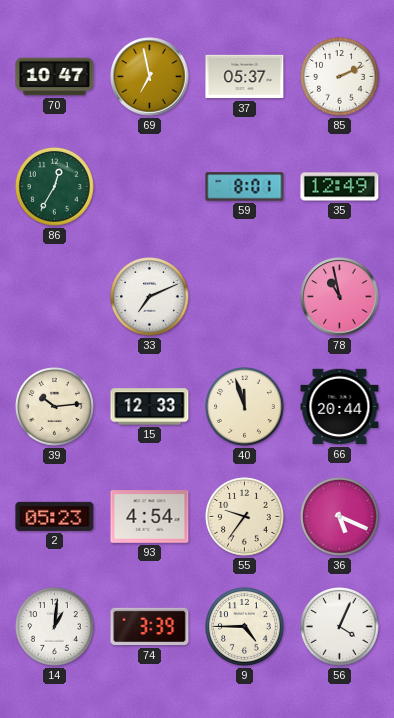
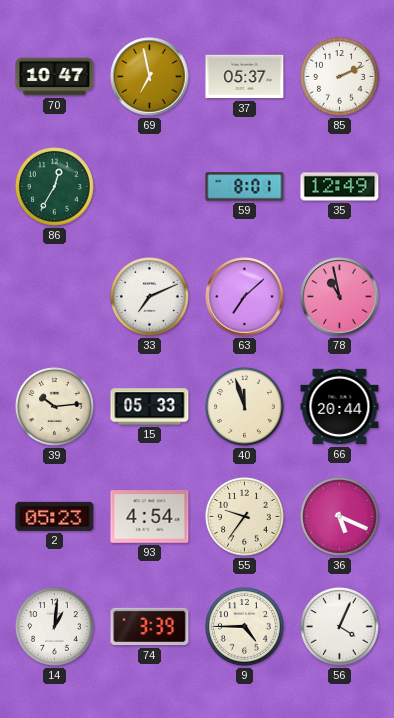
63: none -> 7:08
15: 12:33 -> 05:33
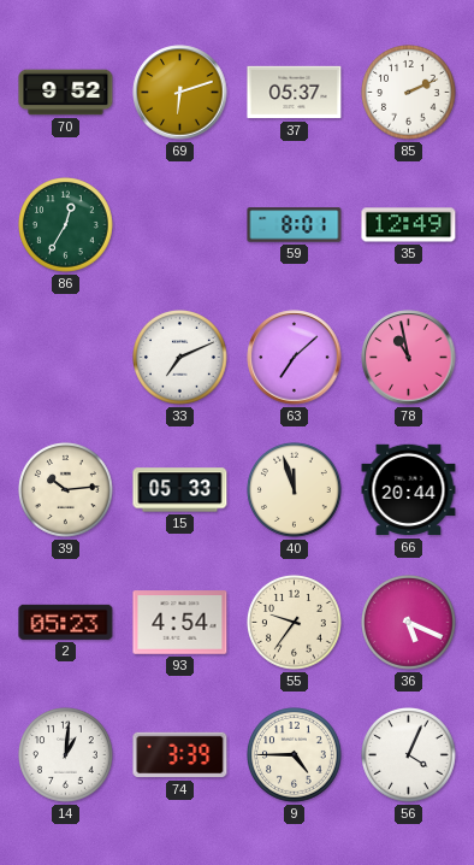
70: 10:47 -> 9:52
69: 6:58 -> 6:12
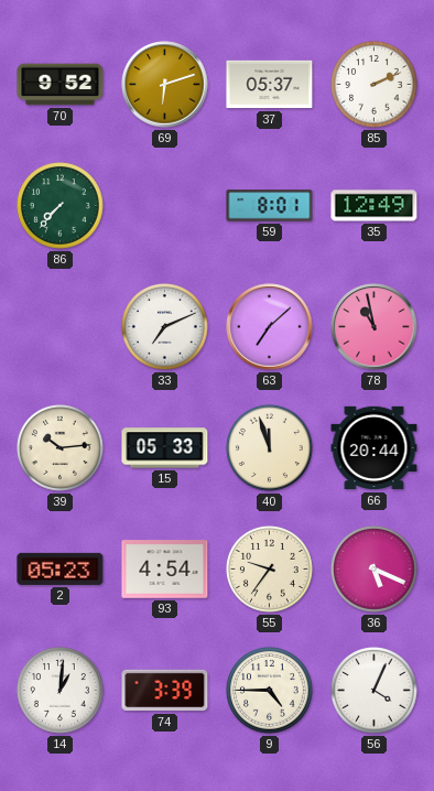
86: 12:35 -> 7:37
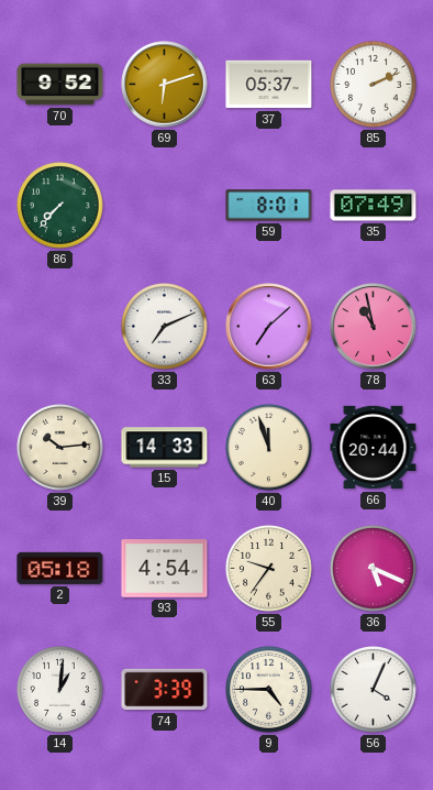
35: 12:49 -> 07:49
15: 05:33 -> 14:33
2: 05:23 -> 05:18
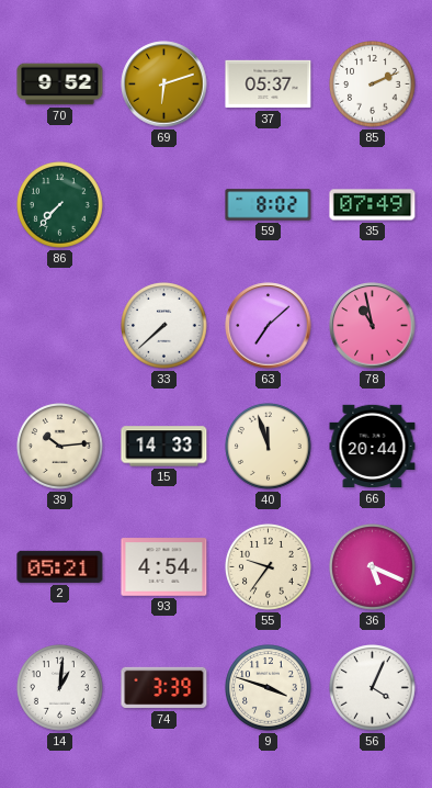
59: 8:01 -> 8:02
33: 7:11 -> 7:38
2: 05:18 -> 05:21
9: 4:45 -> 3:48
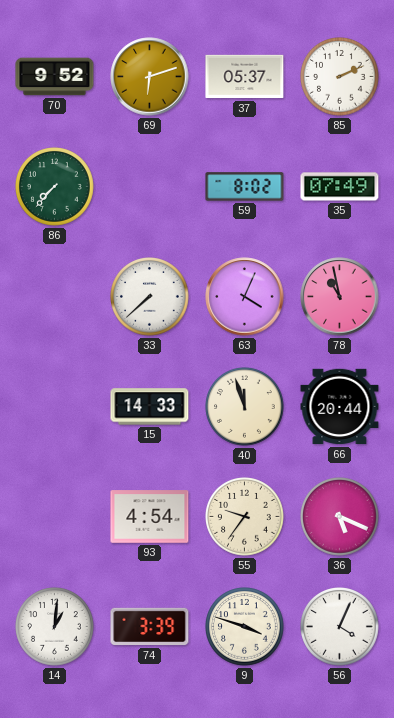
63: 7:08 -> 4:04
39: 10:14 -> none
2: 05:21 -> none
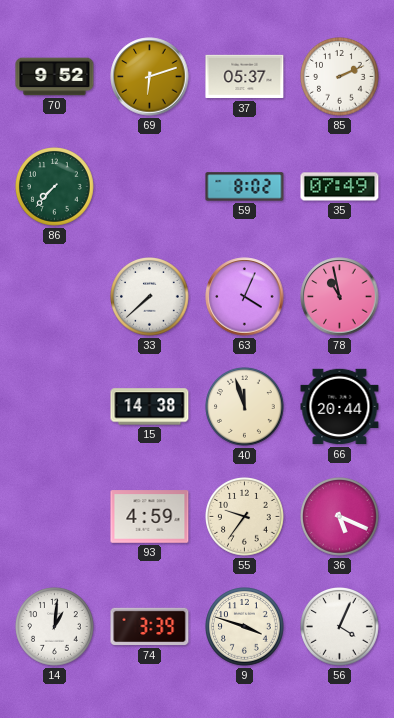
15: 14:33 -> 14:38
93: 4:54 -> 4:59
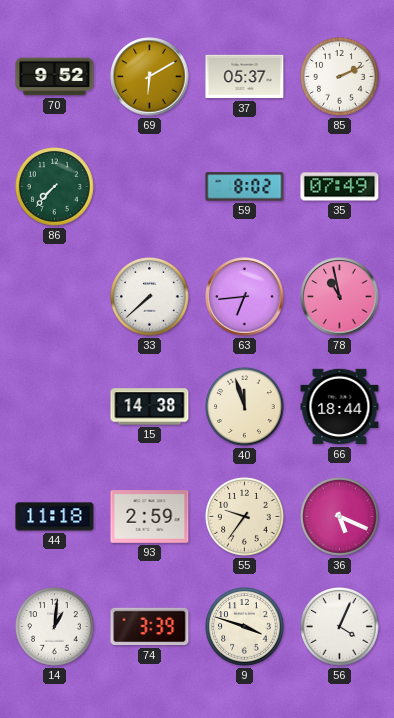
69: 6:12 -> 6:10
63: 4:04 -> 6:44
66: 20:44 -> 18:44
44: none -> 11:18
93: 4:59 -> 2:59
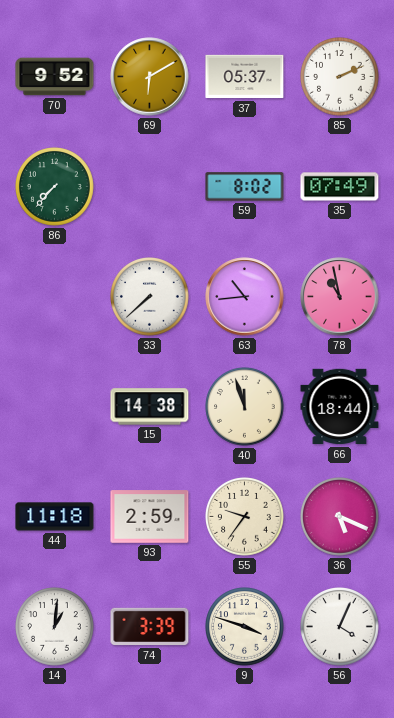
63: 6:44 -> 10:44
